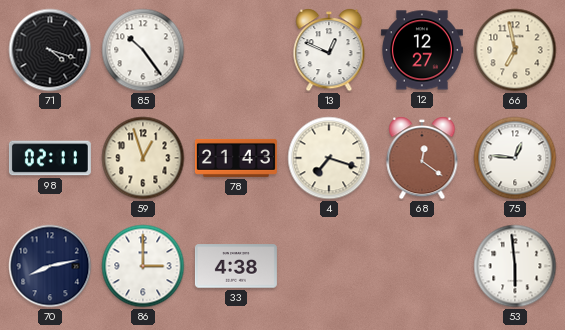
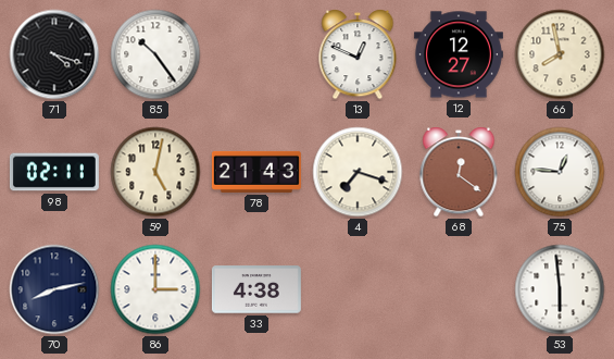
66: 6:58 -> 7:58
59: 12:57 -> 5:02
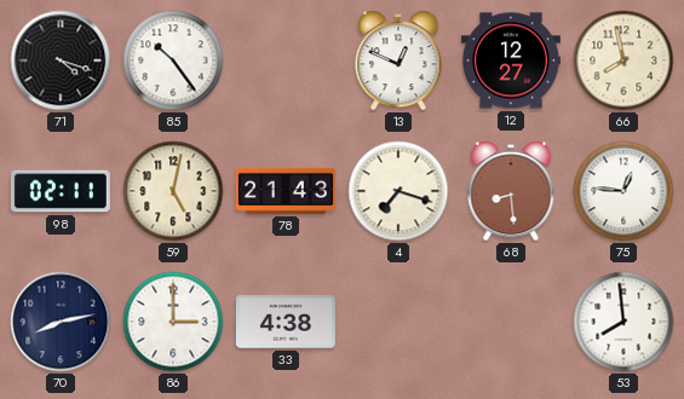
68: 12:21 -> 8:29
53: 5:59 -> 7:59
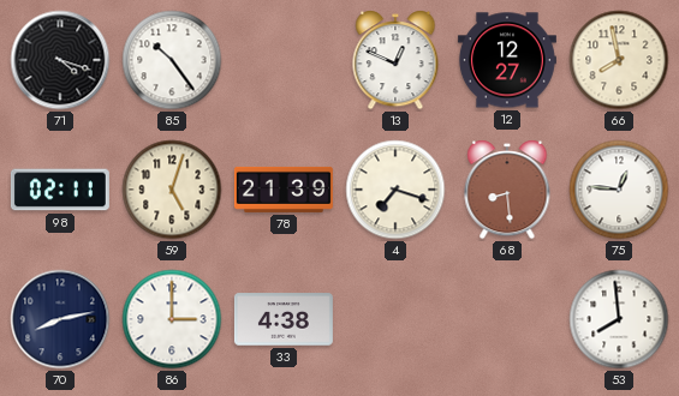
59: 5:02 -> 5:03
78: 21:43 -> 21:39
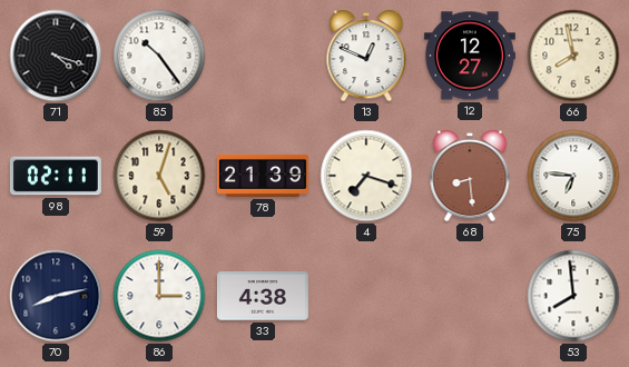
75: 12:46 -> 6:46
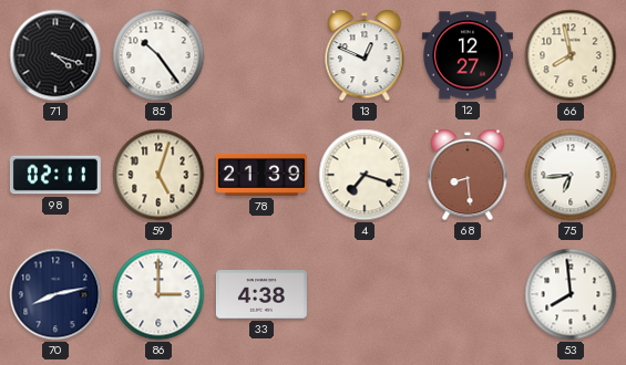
75: 6:46 -> 6:44
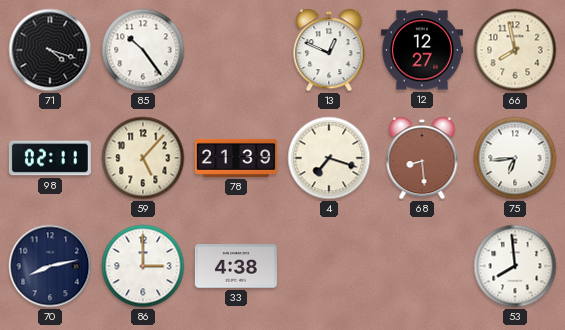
59: 5:03 -> 5:07
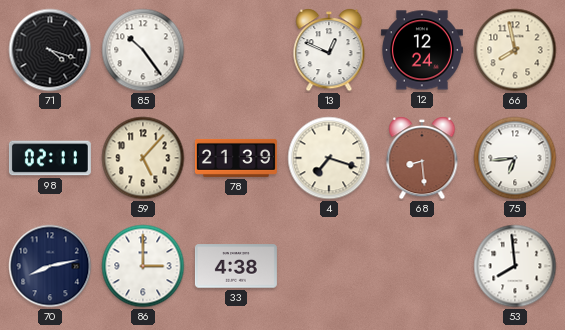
12: 12:27 -> 12:24
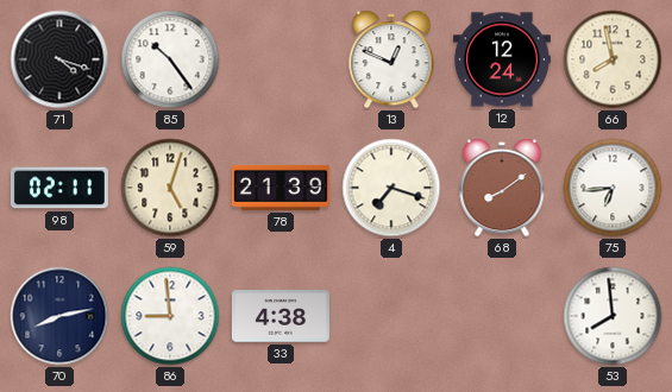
59: 5:07 -> 5:03
68: 8:29 -> 8:09
86: 3:00 -> 8:59
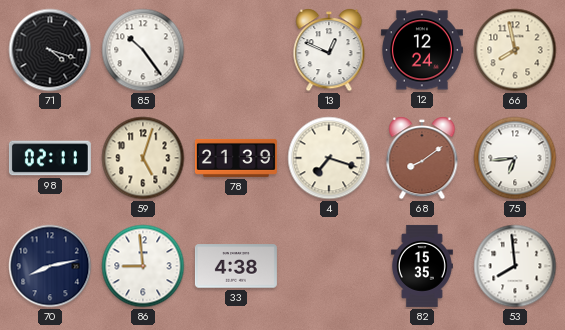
82: none -> 15:35
